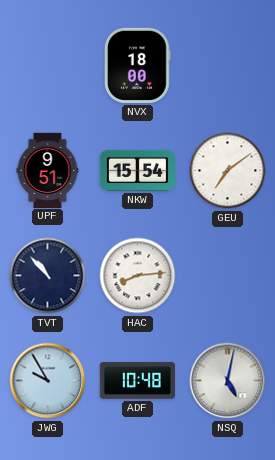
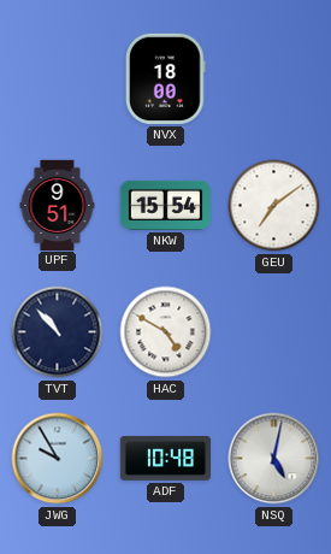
HAC: 8:14 -> 4:50
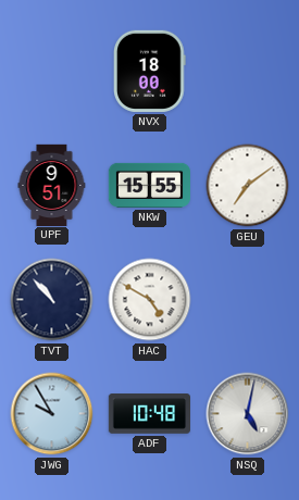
NKW: 15:54 -> 15:55
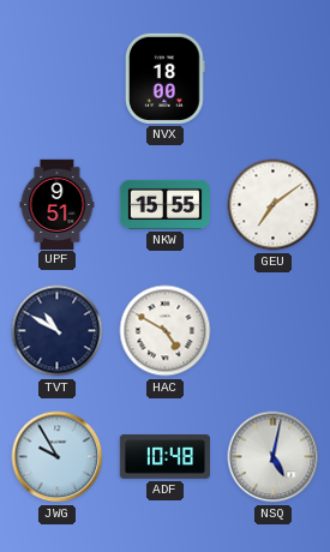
TVT: 10:53 -> 10:50
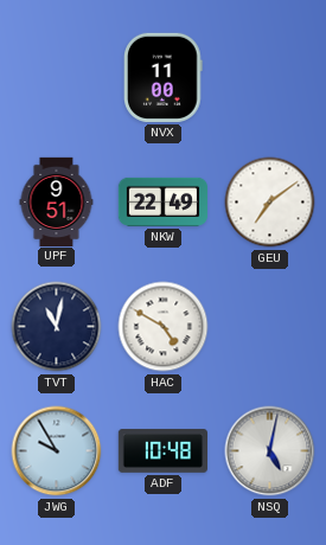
NVX: 18:00 -> 11:00
NKW: 15:55 -> 22:49
TVT: 10:50 -> 11:02
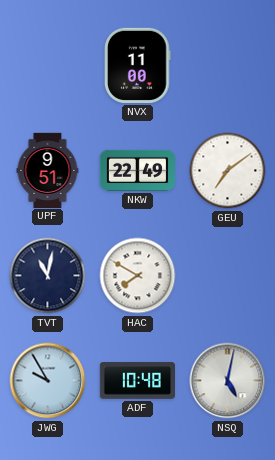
HAC: 4:50 -> 7:50
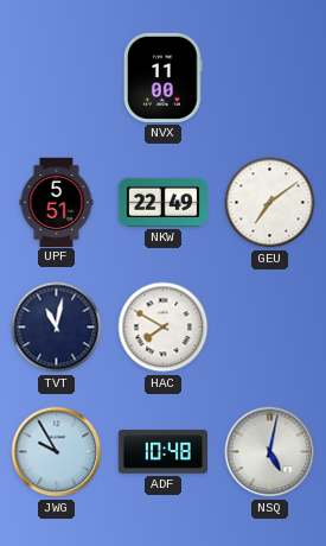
UPF: 9:51 -> 5:51
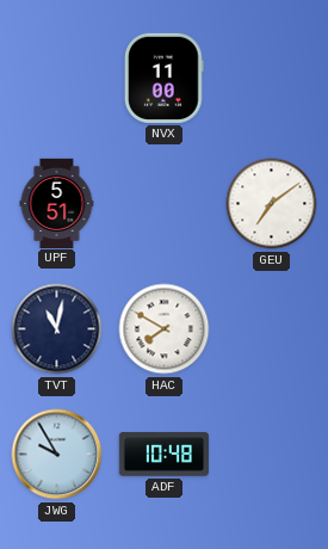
NKW: 22:49 -> none
NSQ: 5:02 -> none
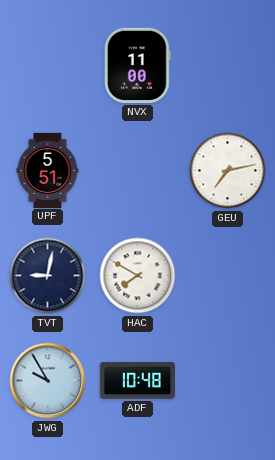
GEU: 7:09 -> 7:13
TVT: 11:02 -> 9:02
